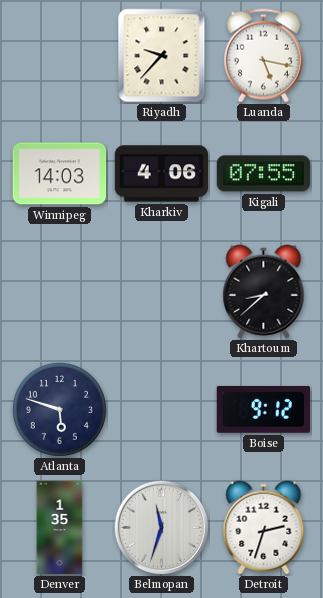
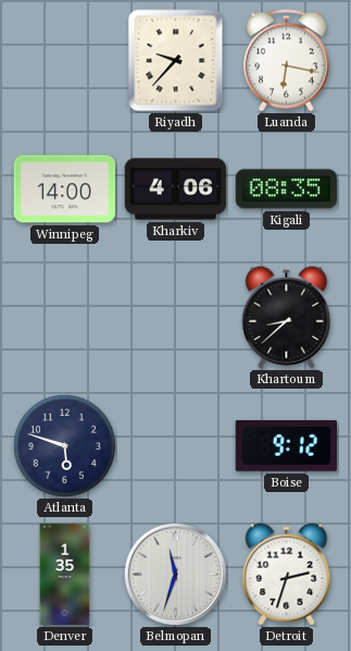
Luanda: 5:17 -> 6:17
Winnipeg: 14:03 -> 14:00
Kigali: 07:55 -> 08:35
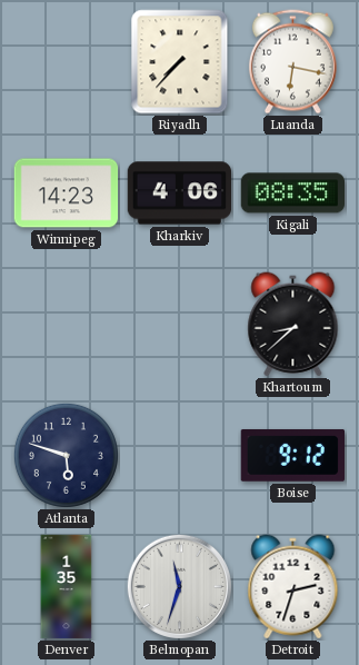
Riyadh: 9:37 -> 7:37
Winnipeg: 14:00 -> 14:23
